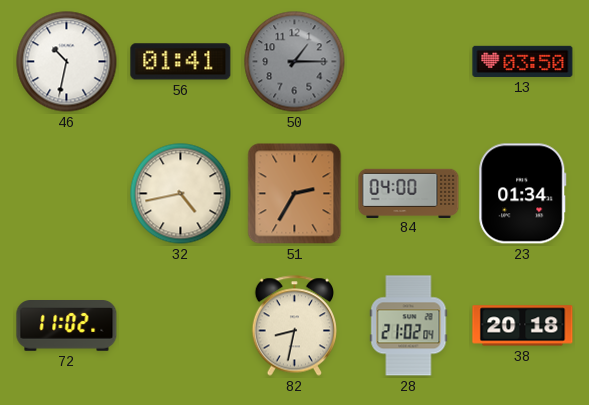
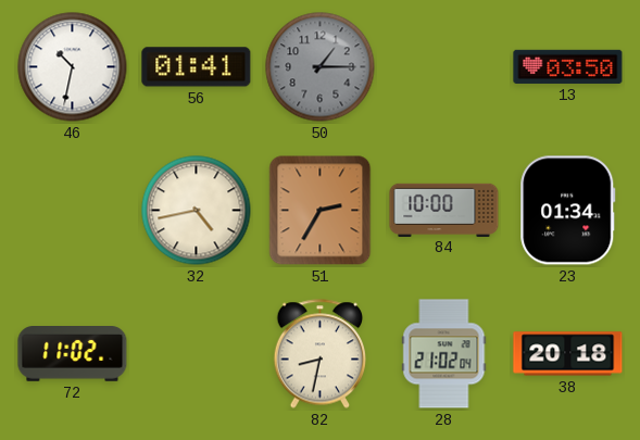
84: 04:00 -> 10:00
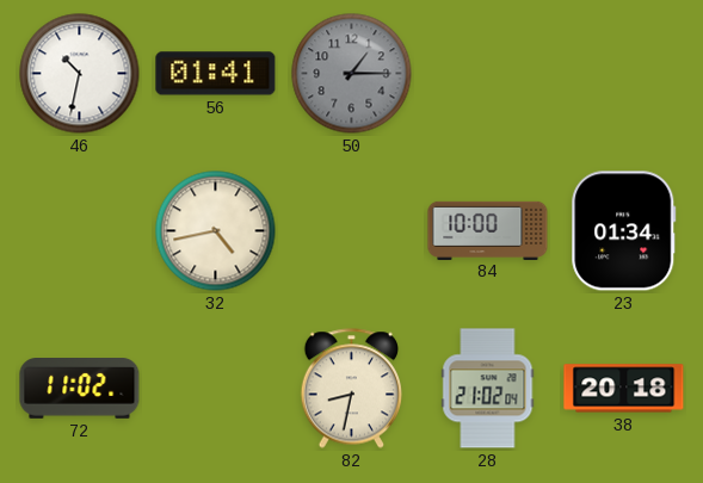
13: 03:50 -> none
51: 2:35 -> none
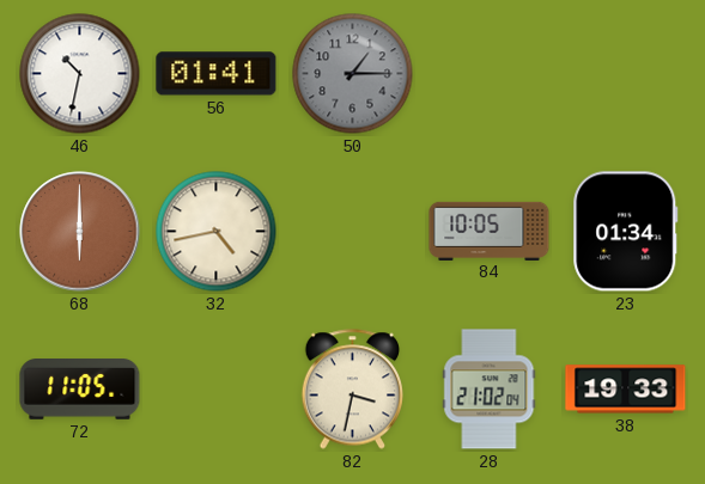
68: none -> 6:00
84: 10:00 -> 10:05
72: 11:02 -> 11:05
82: 8:32 -> 3:32
38: 20:18 -> 19:33
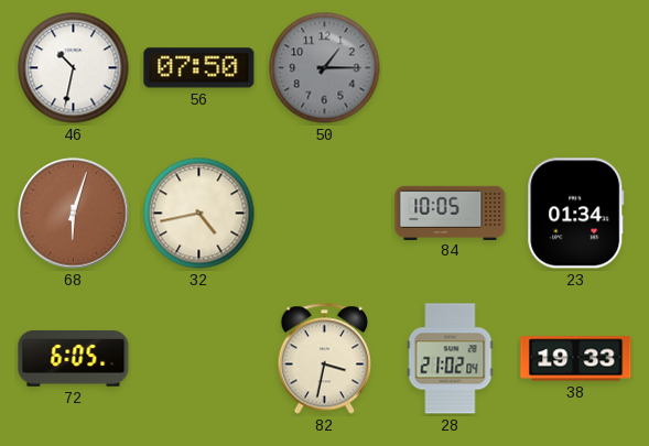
56: 01:41 -> 07:50
68: 6:00 -> 6:03
72: 11:05 -> 6:05
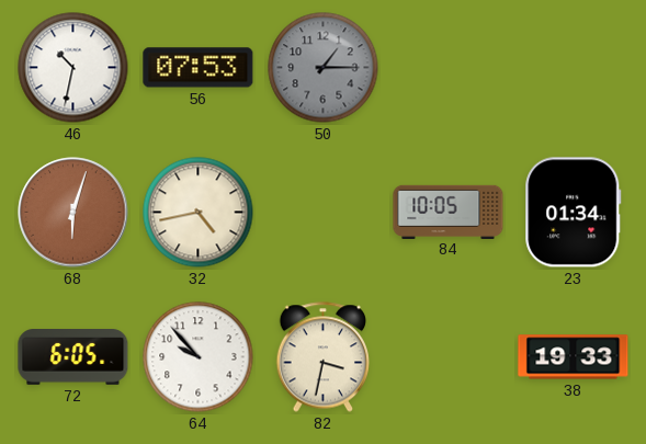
56: 07:50 -> 07:53
64: none -> 9:53
28: 21:02 -> none
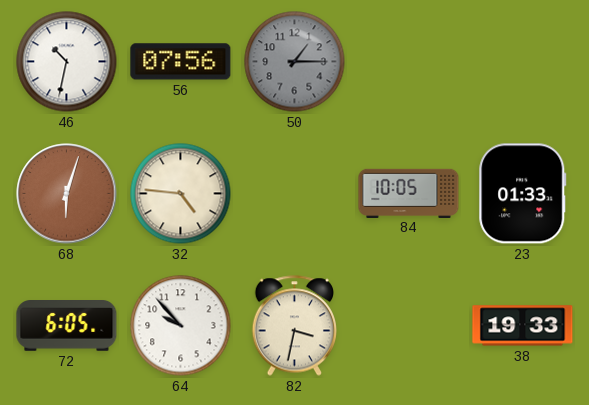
56: 07:53 -> 07:56
32: 4:43 -> 4:46
23: 01:34 -> 01:33
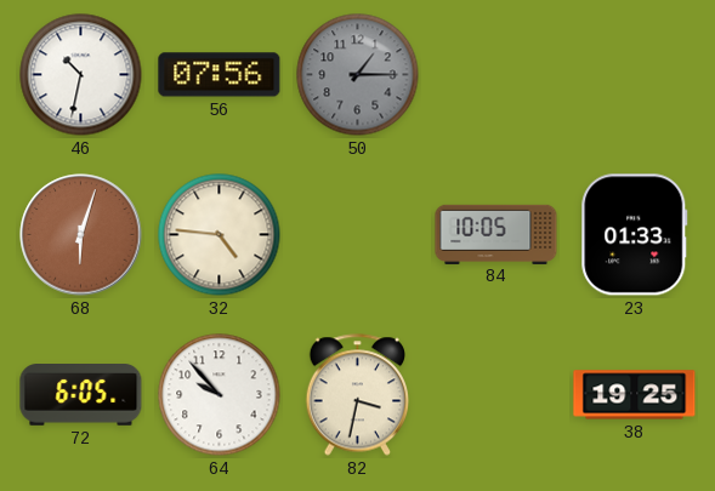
38: 19:33 -> 19:25
